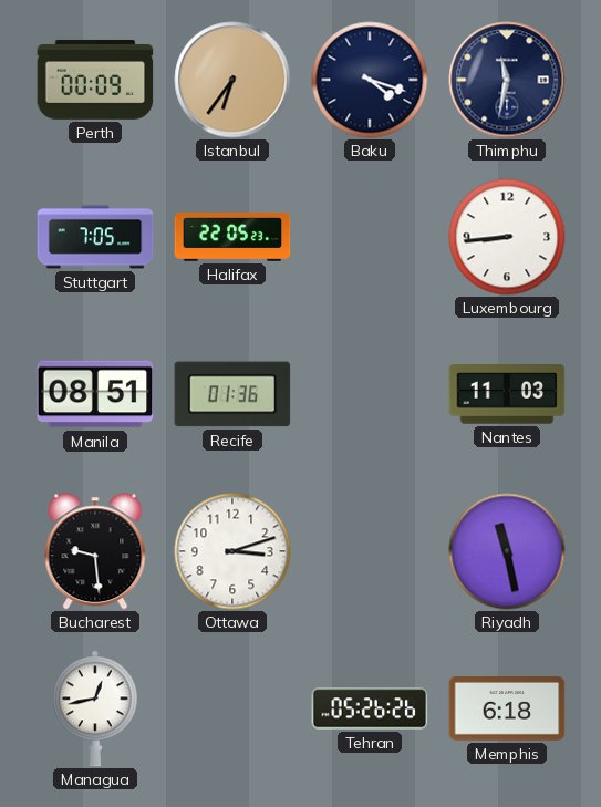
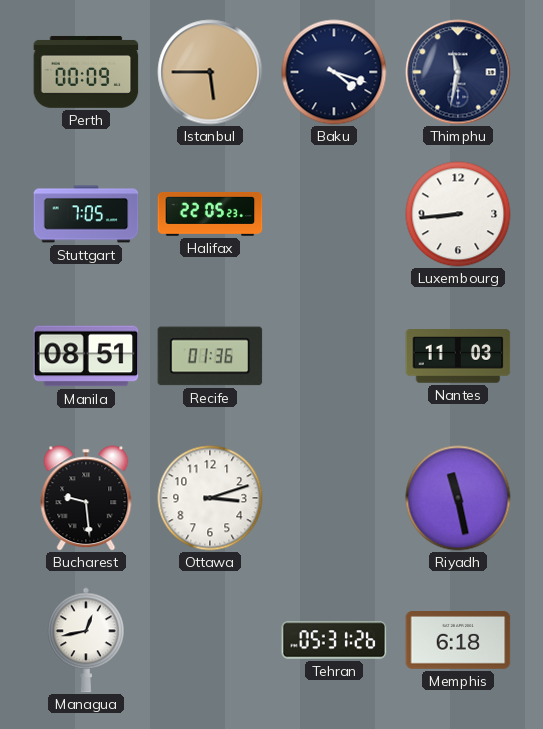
Istanbul: 6:36 -> 5:45
Tehran: 05:26 -> 05:31
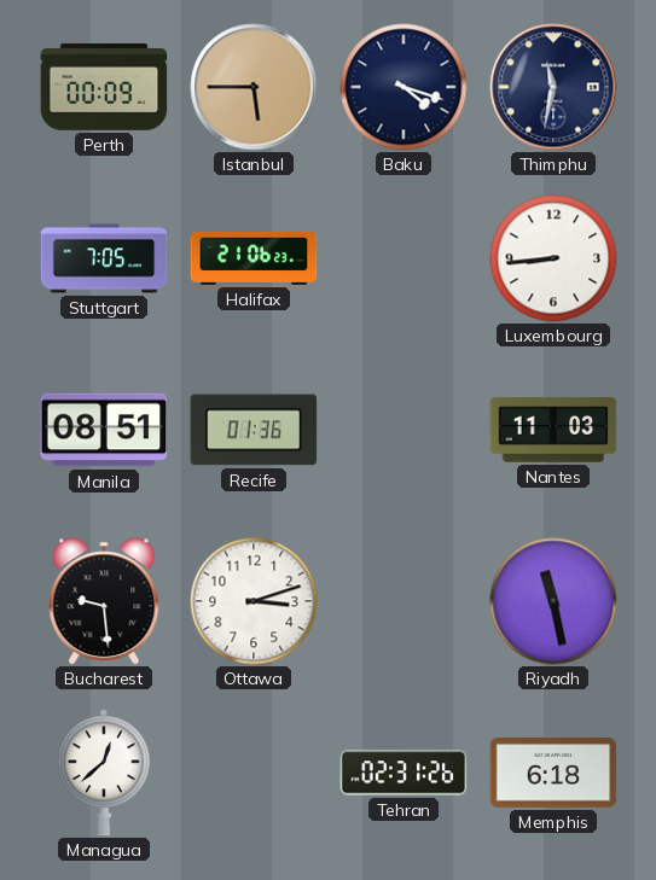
Halifax: 22:05 -> 21:06
Managua: 12:43 -> 12:38
Tehran: 05:31 -> 02:31
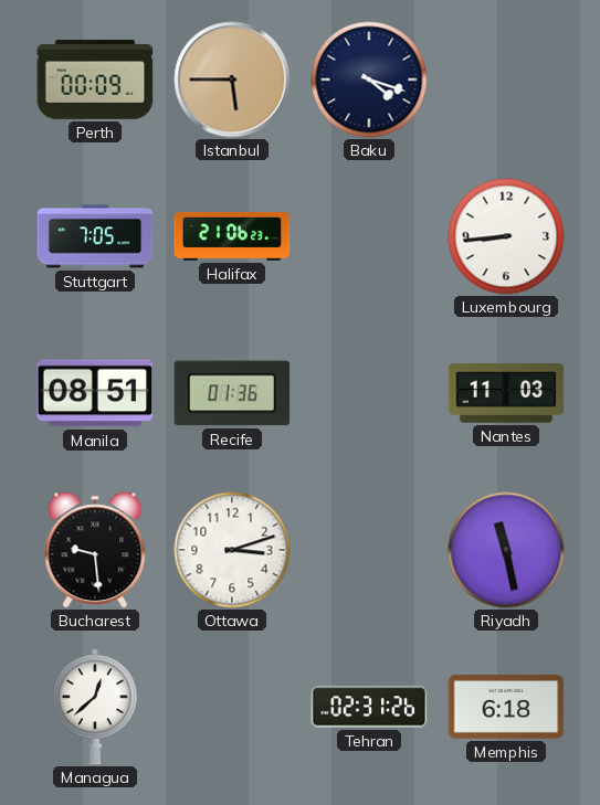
Thimphu: 11:32 -> none
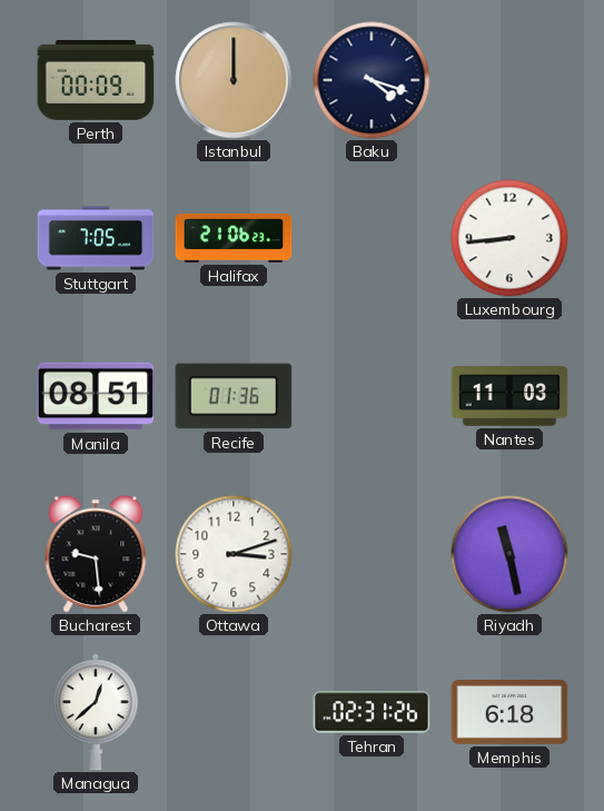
Istanbul: 5:45 -> 12:00
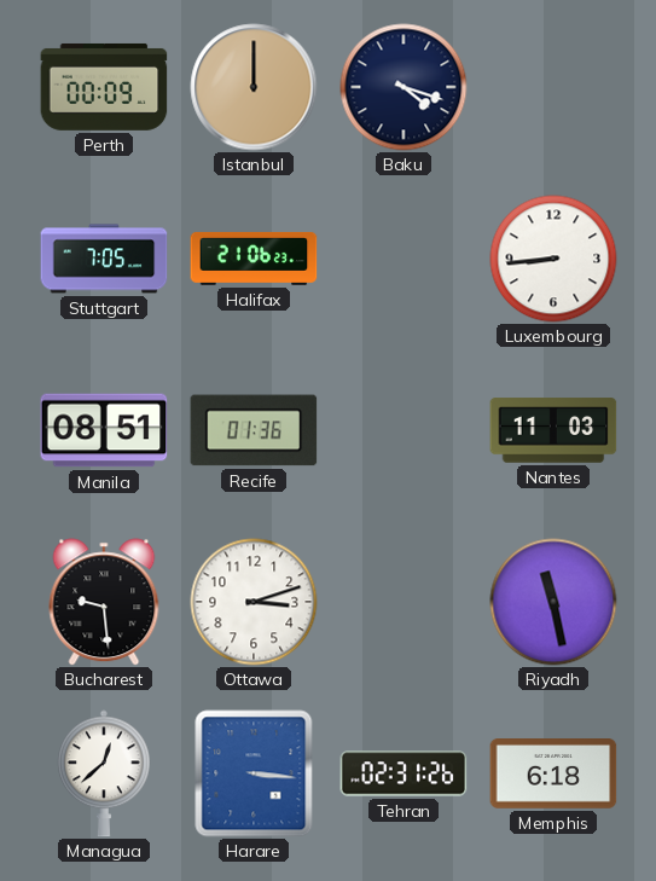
Harare: none -> 3:16
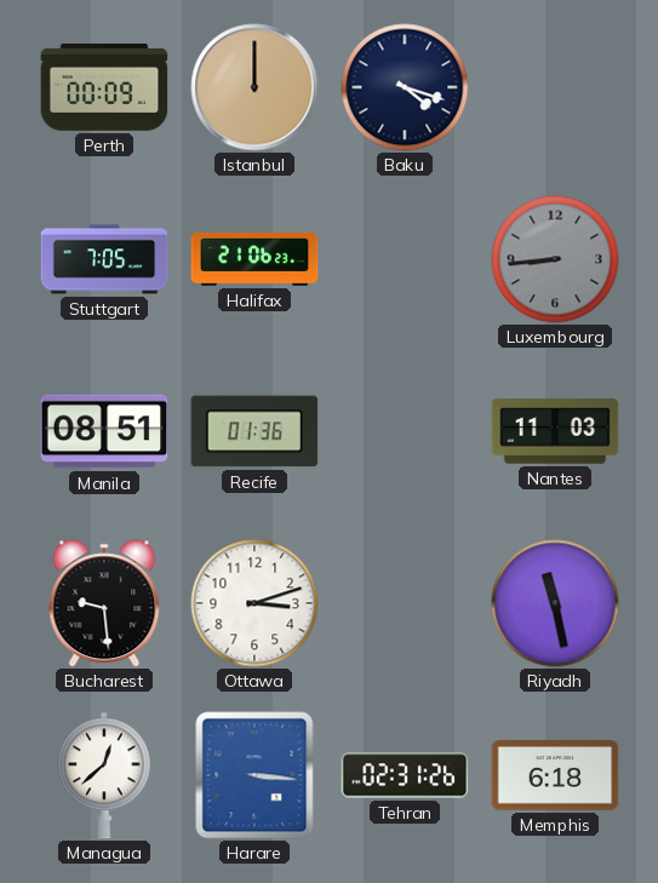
Luxembourg dial: white -> grey
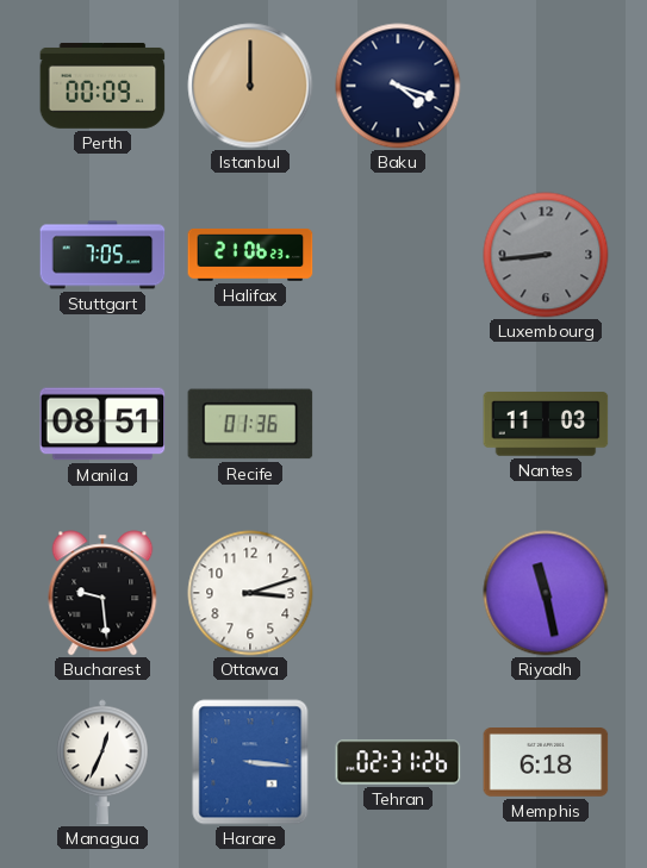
Managua: 12:38 -> 12:34
